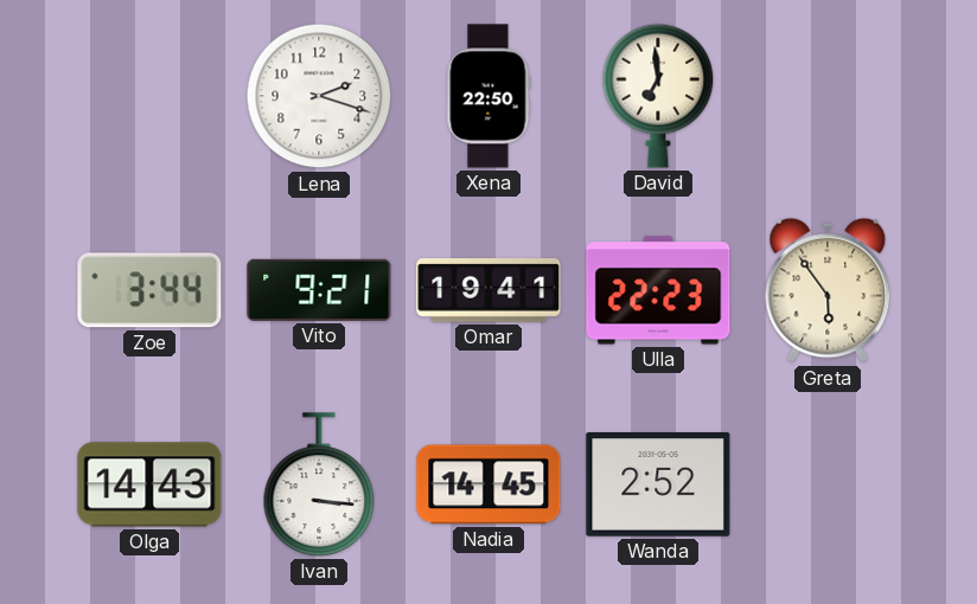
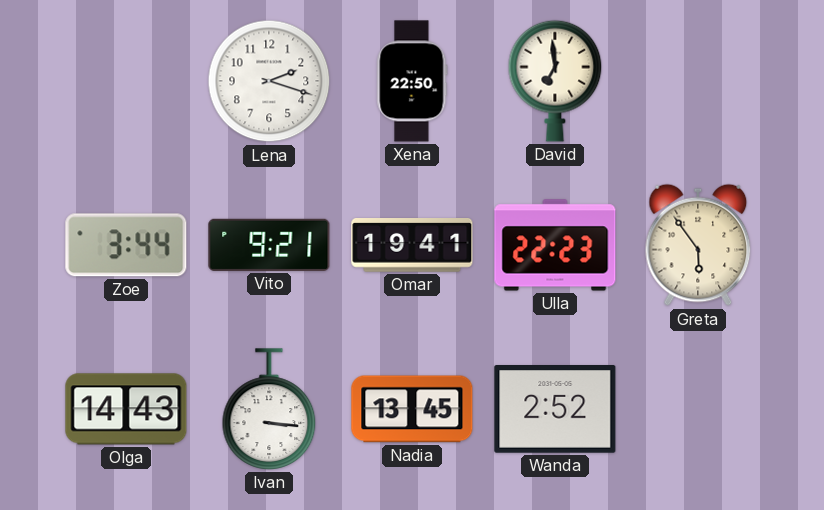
Nadia: 14:45 -> 13:45
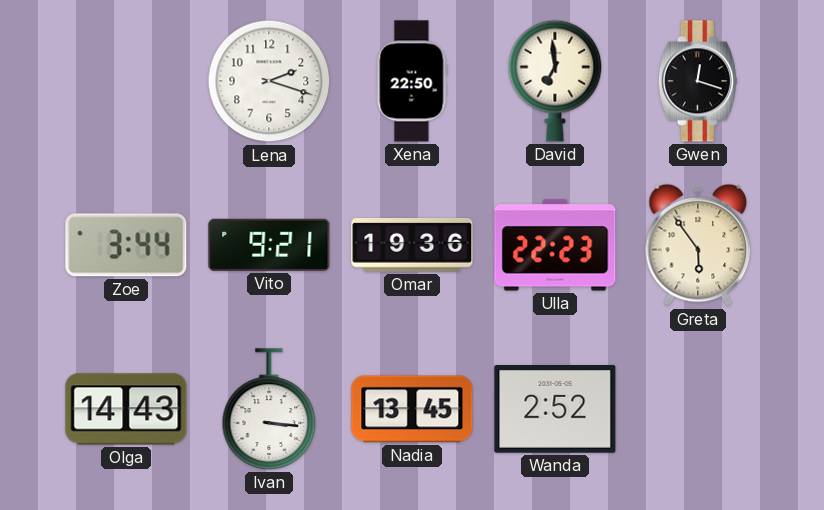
Gwen: none -> 12:18
Omar: 19:41 -> 19:36
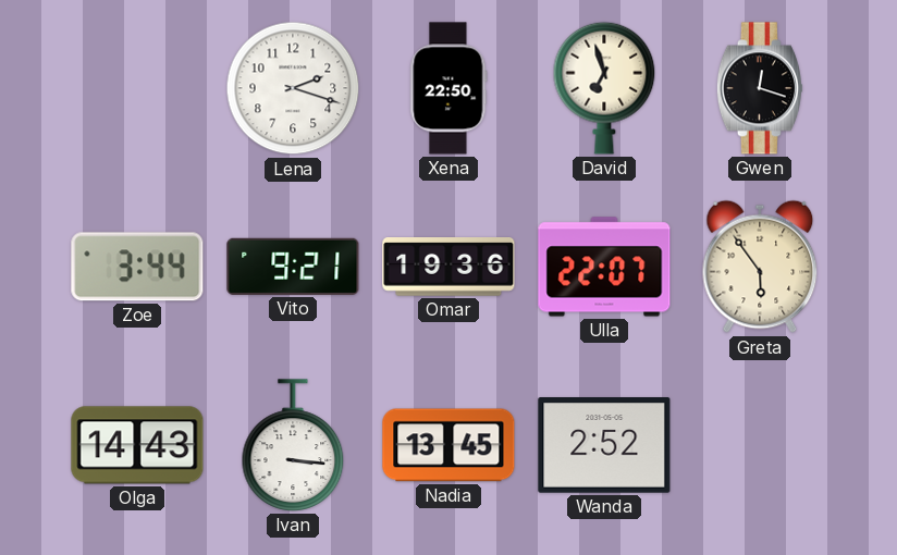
David: 6:59 -> 6:57
Ulla: 22:23 -> 22:07
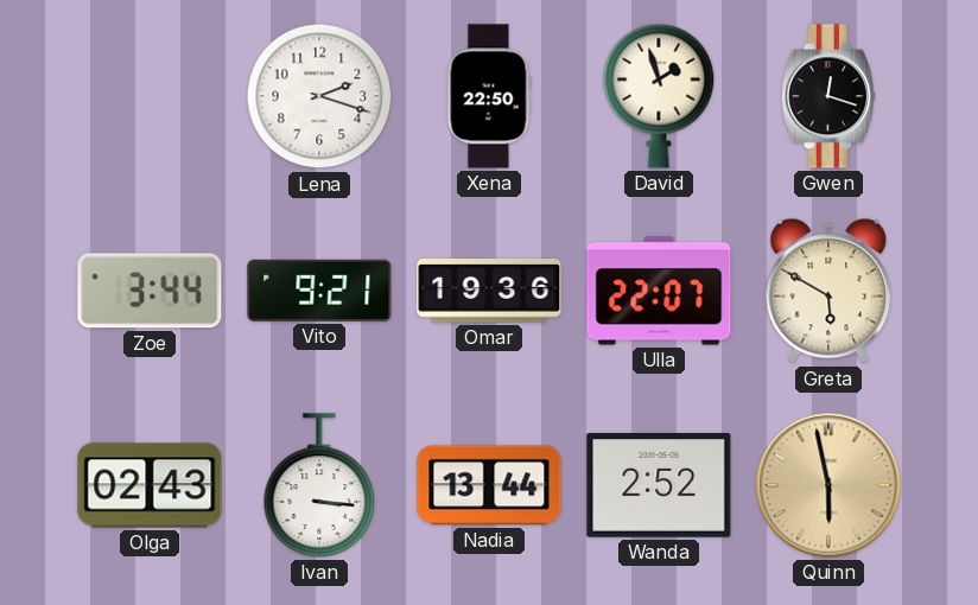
David: 6:57 -> 1:57
Greta: 5:54 -> 5:50
Olga: 14:43 -> 02:43
Nadia: 13:45 -> 13:44
Quinn: none -> 5:58
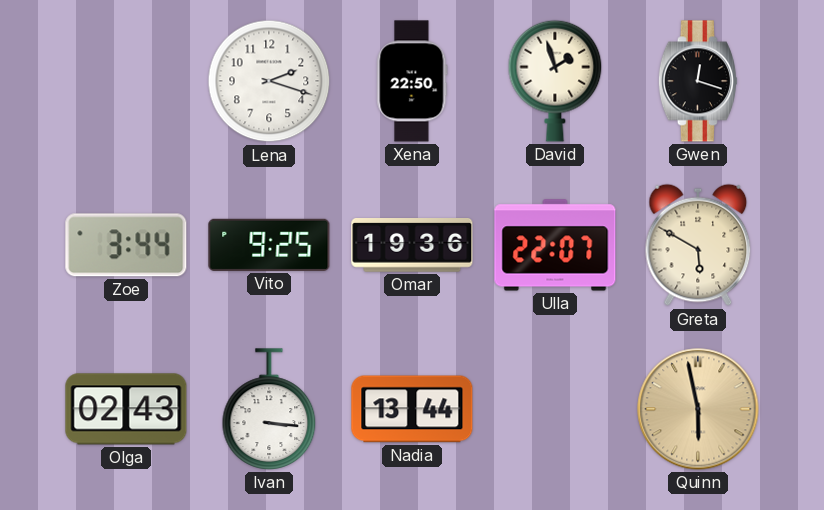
Vito: 9:21 -> 9:25
Wanda: 2:52 -> none
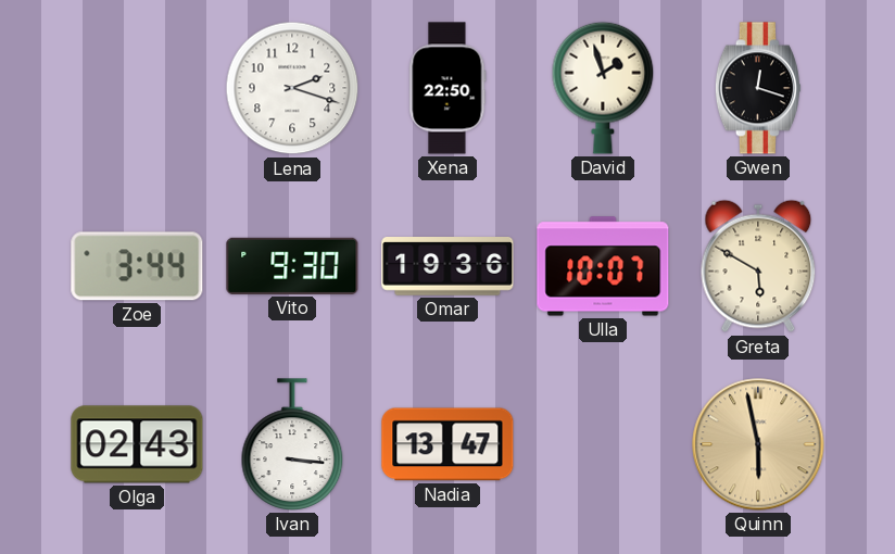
Vito: 9:25 -> 9:30
Ulla: 22:07 -> 10:07
Nadia: 13:44 -> 13:47
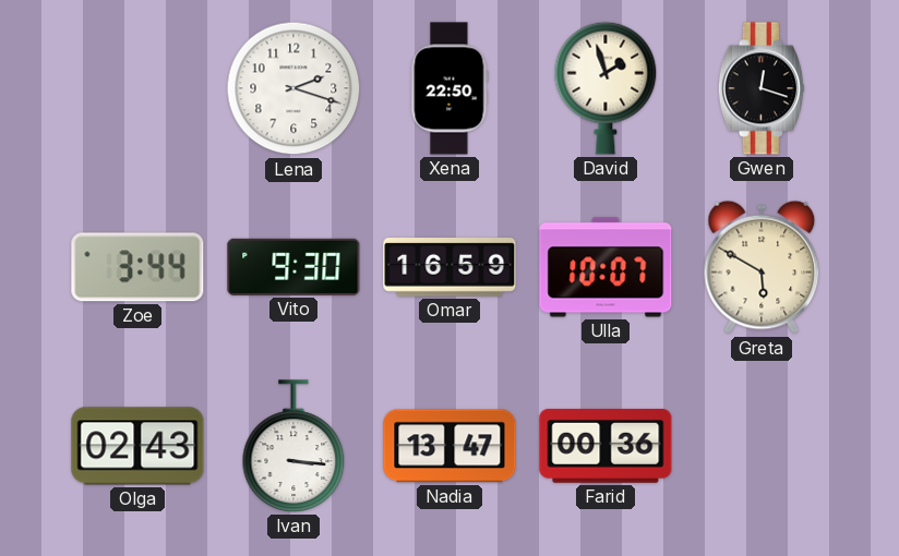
Omar: 19:36 -> 16:59
Farid: none -> 00:36
Quinn: 5:58 -> none
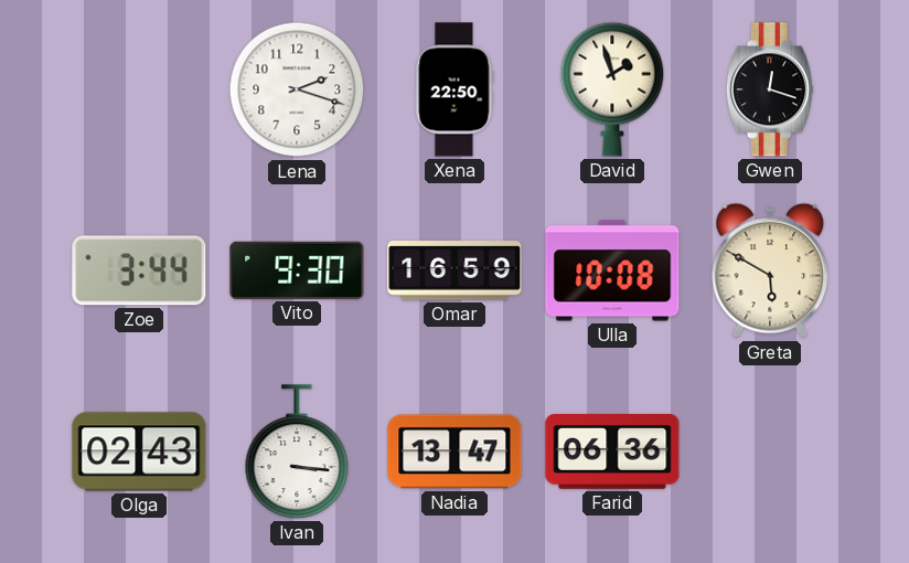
Ulla: 10:07 -> 10:08
Farid: 00:36 -> 06:36
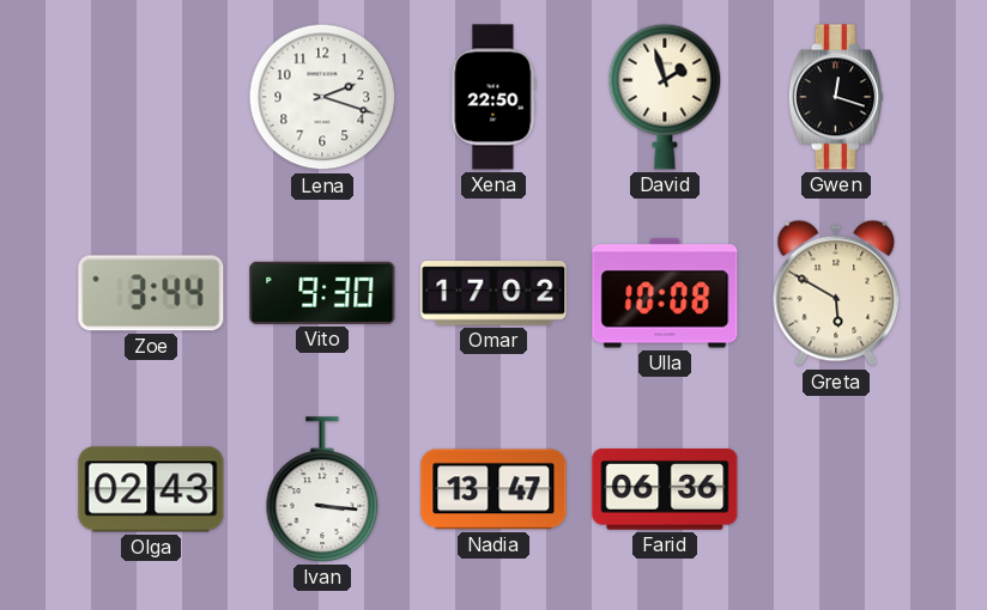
Omar: 16:59 -> 17:02
